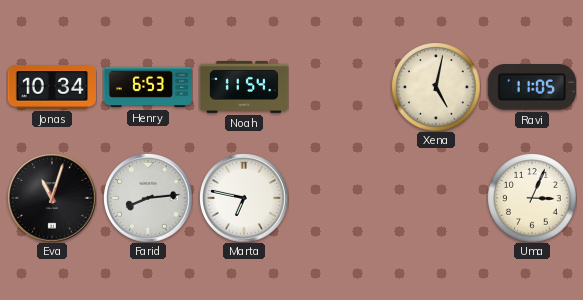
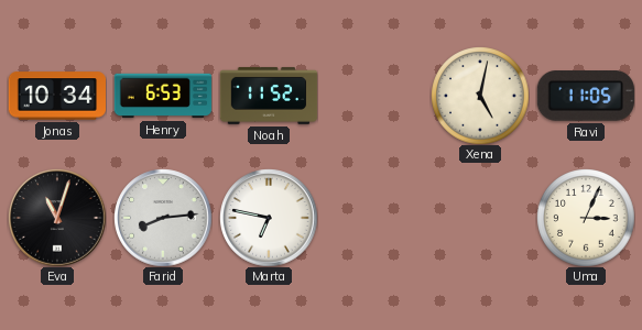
Noah: 11:54 -> 11:52
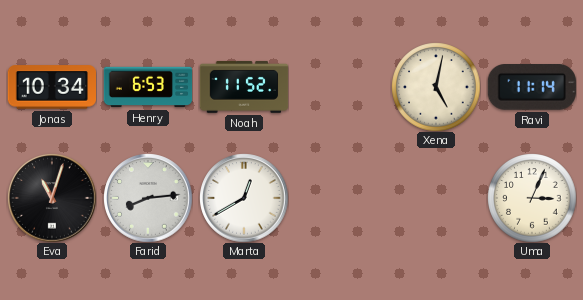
Ravi: 11:05 -> 11:14
Marta: 6:47 -> 12:40
